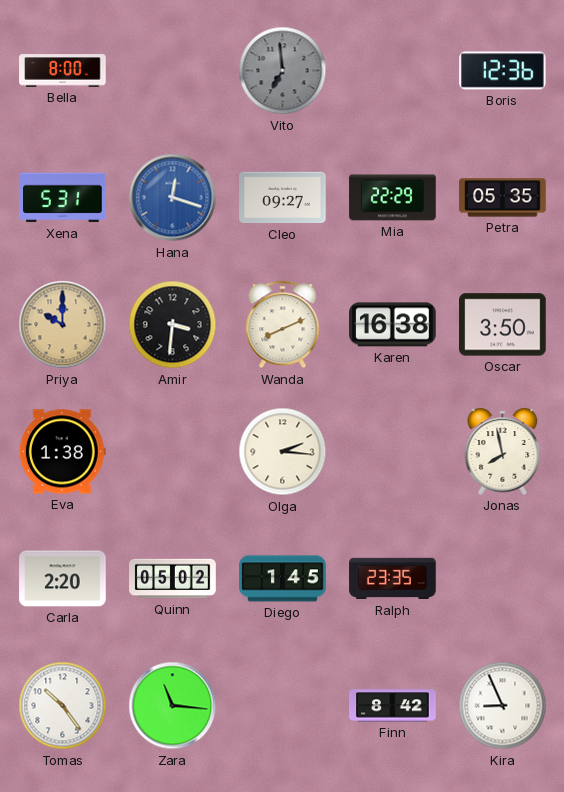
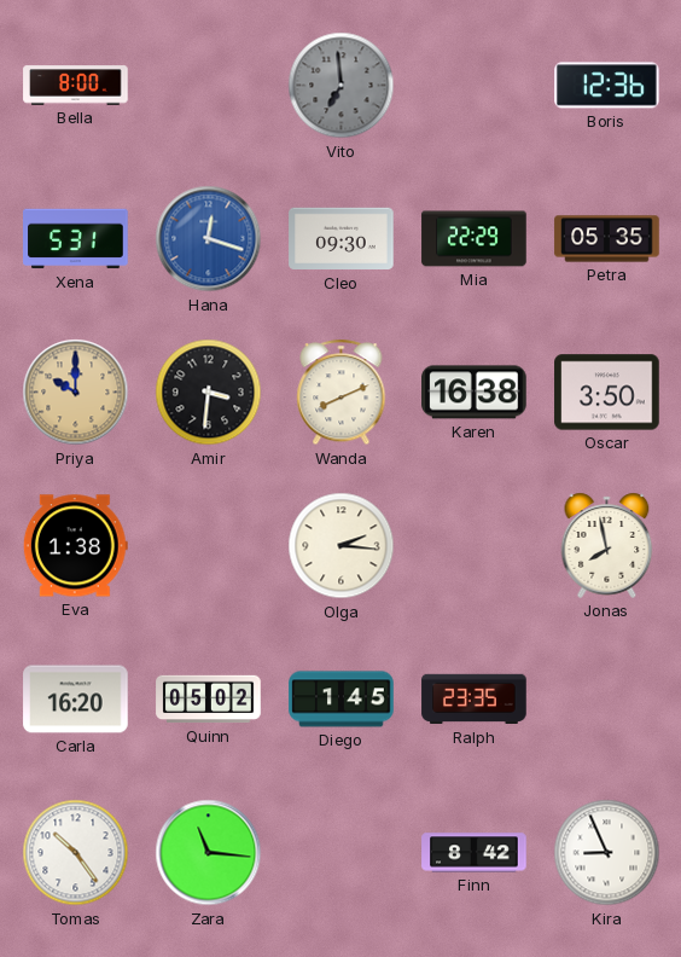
Cleo: 09:27 -> 09:30
Carla: 2:20 -> 16:20
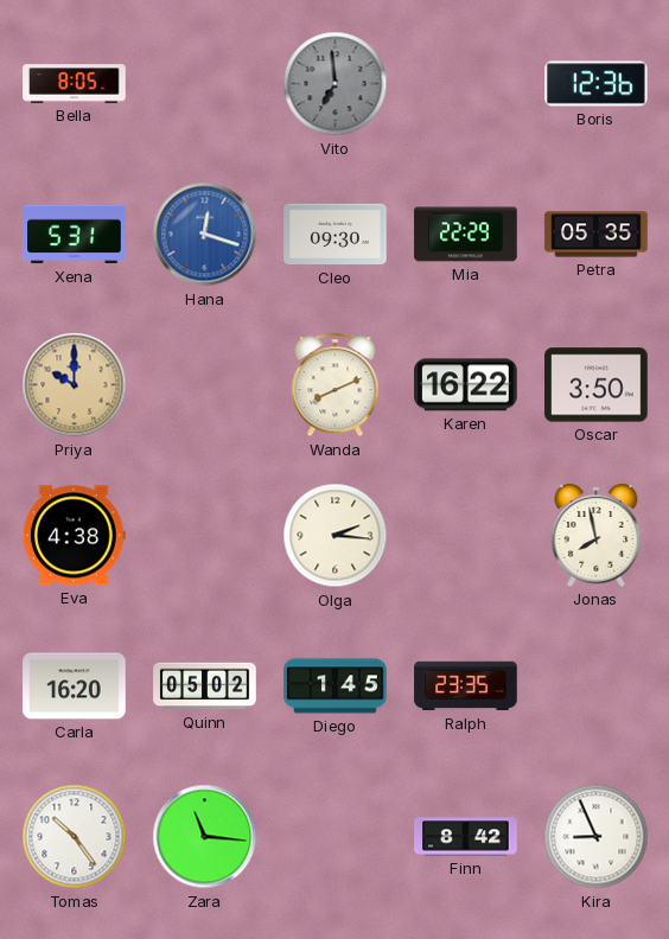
Bella: 8:00 -> 8:05
Amir: 3:31 -> none
Karen: 16:38 -> 16:22
Eva: 1:38 -> 4:38
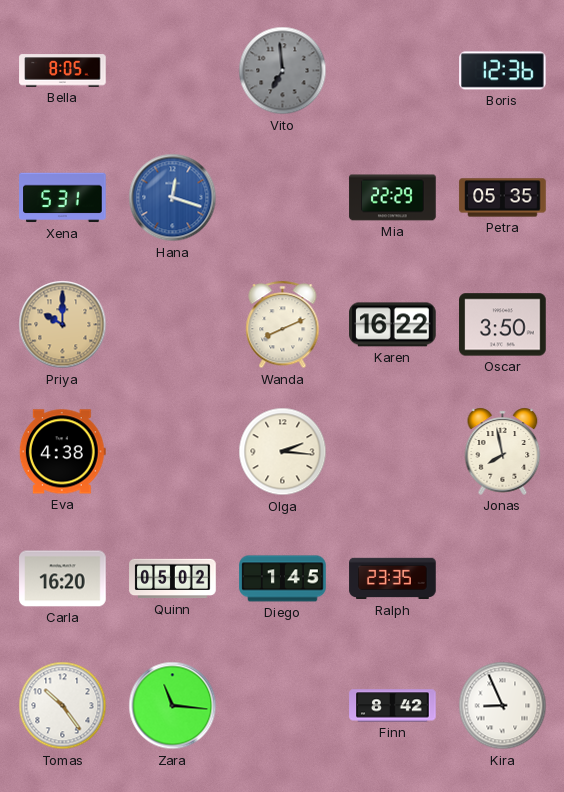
Cleo: 09:30 -> none
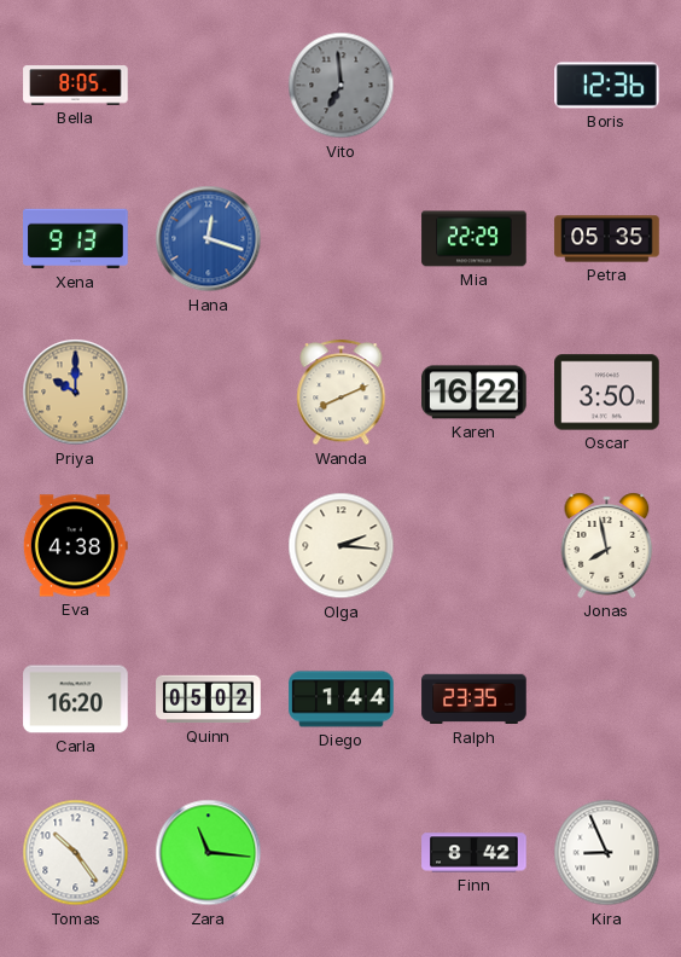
Xena: 5:31 -> 9:13
Diego: 1:45 -> 1:44
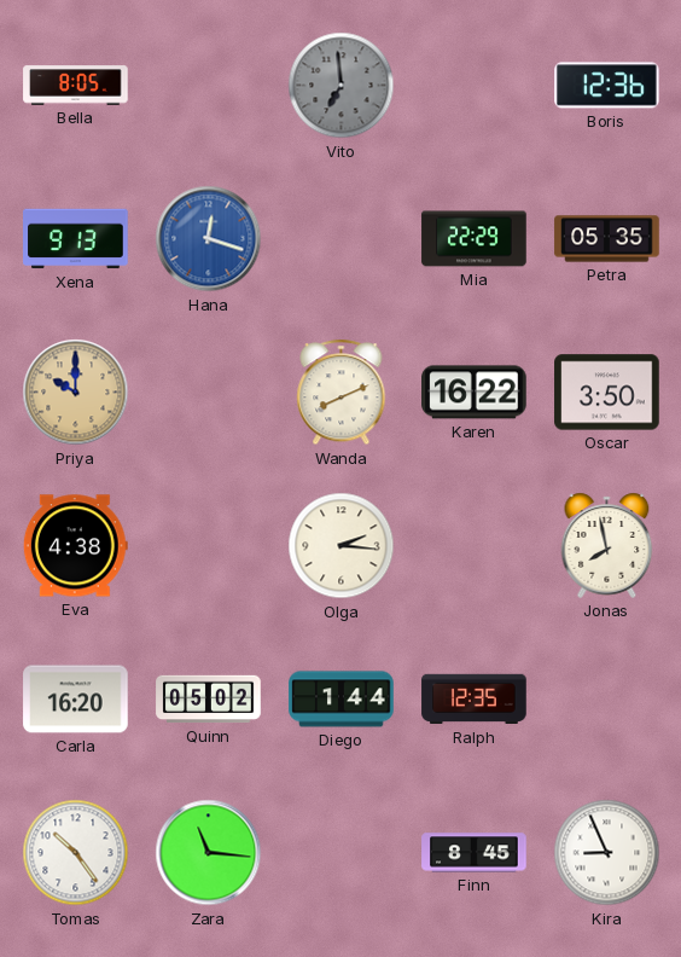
Ralph: 23:35 -> 12:35
Finn: 8:42 -> 8:45
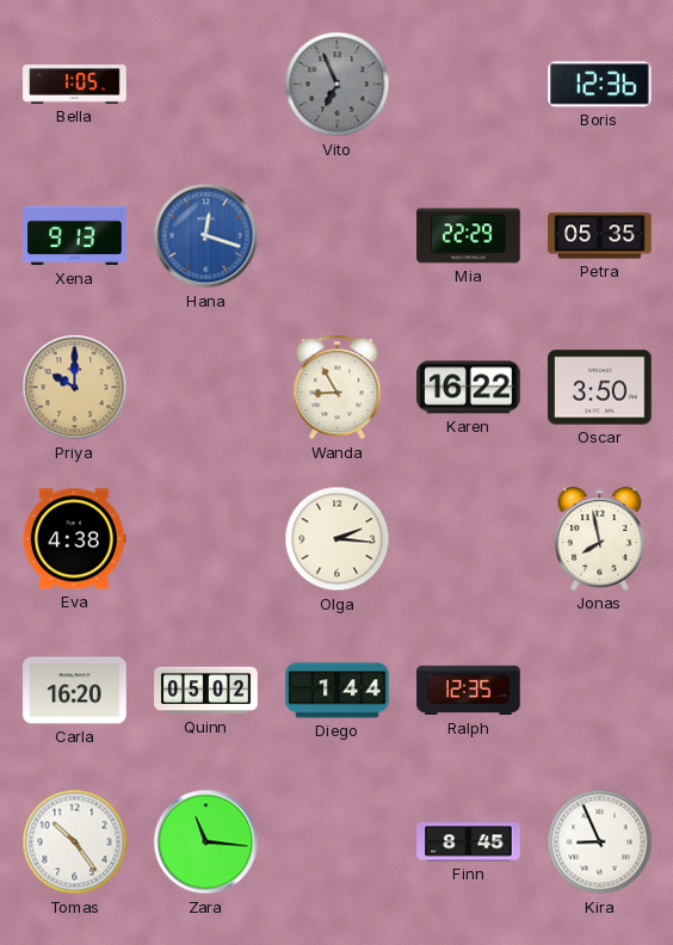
Bella: 8:05 -> 1:05
Vito: 6:59 -> 6:56
Wanda: 8:11 -> 8:55
